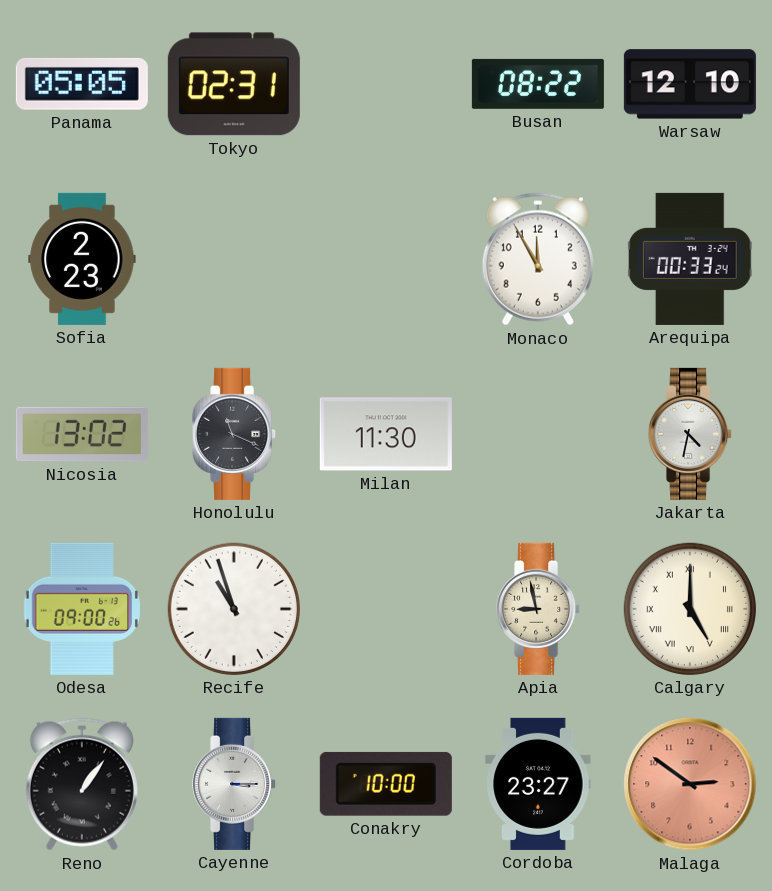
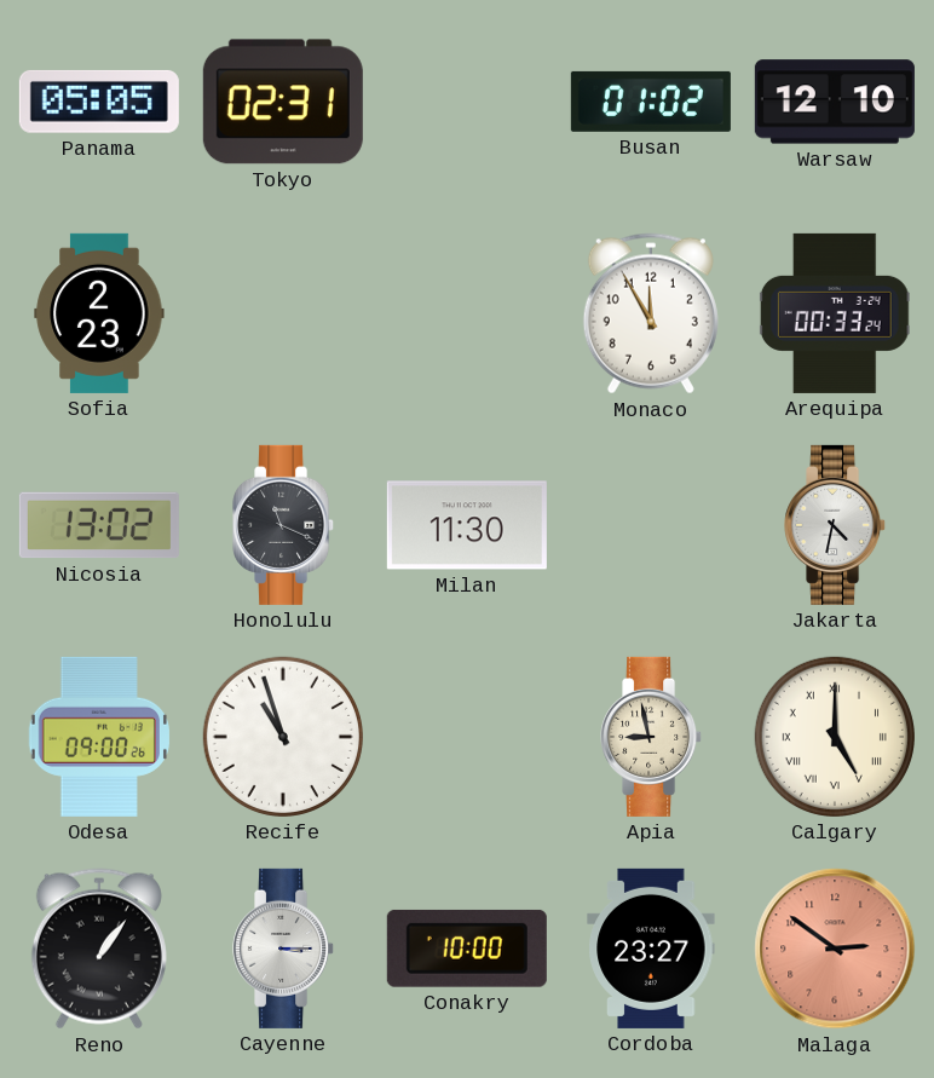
Busan: 08:22 -> 01:02
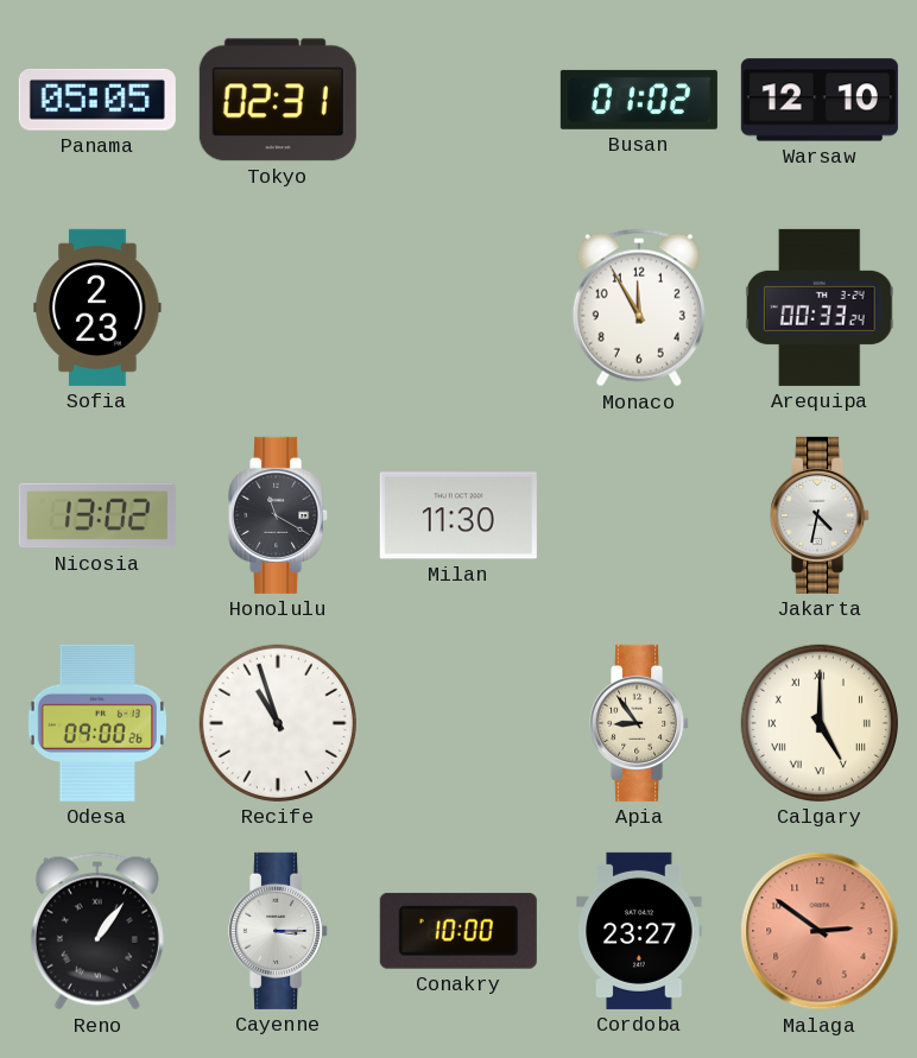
Honolulu: 11:19 -> 11:20
Apia: 8:58 -> 8:54
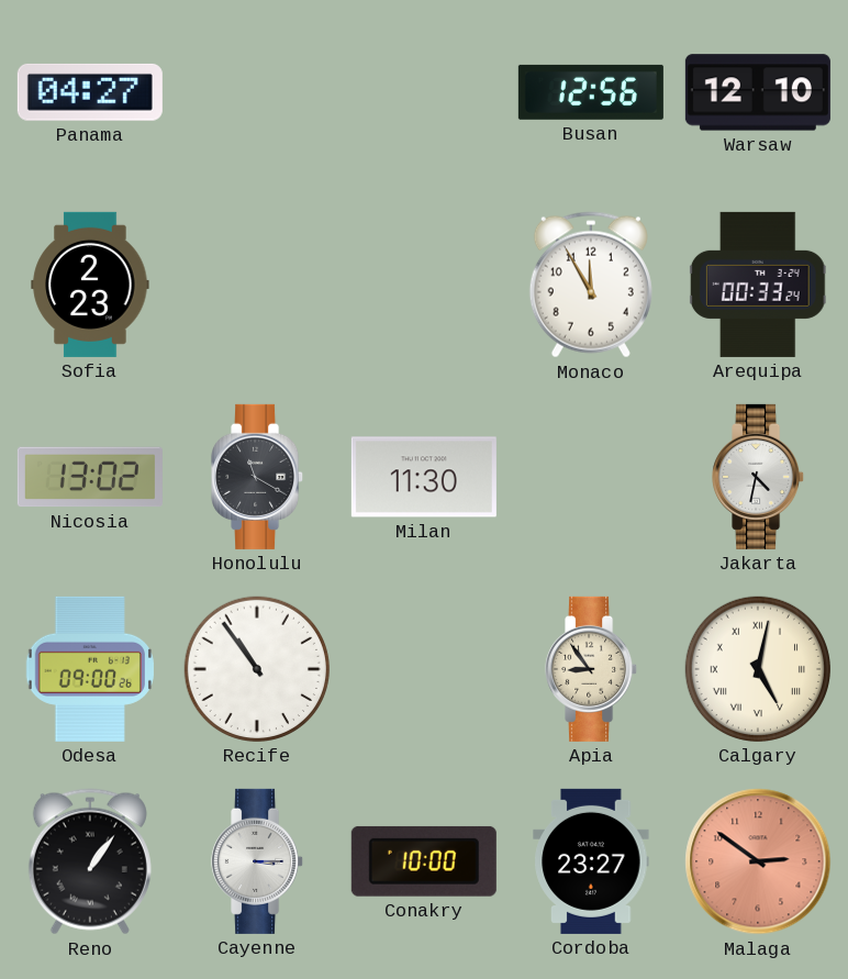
Panama: 05:05 -> 04:27
Tokyo: 02:31 -> none
Busan: 01:02 -> 12:56
Recife: 10:57 -> 10:54
Calgary: 5:00 -> 5:02
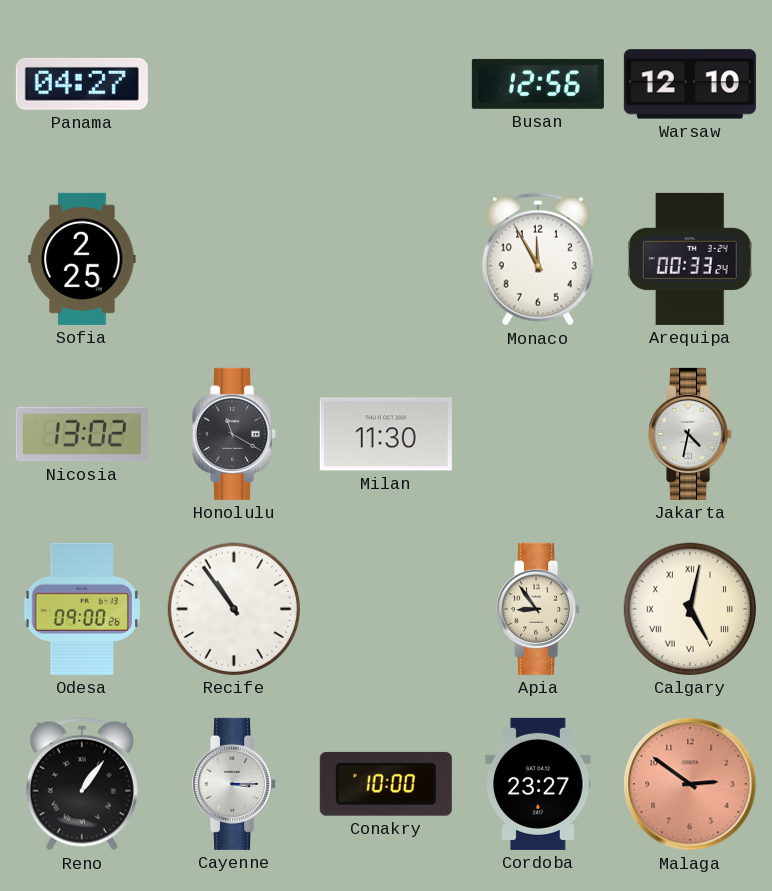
Sofia: 2:23 -> 2:25
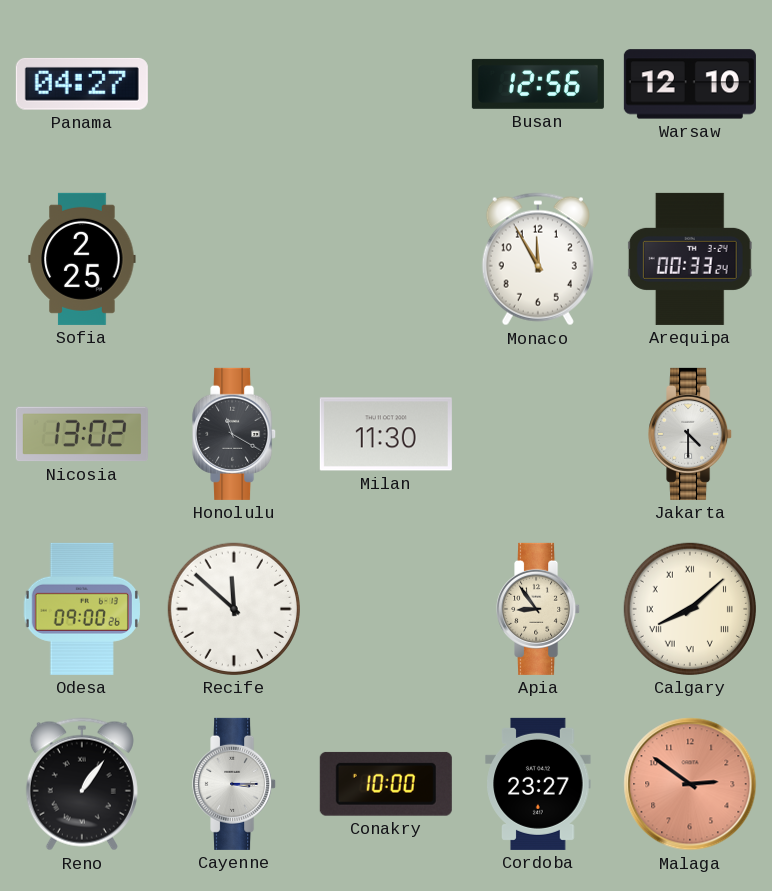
Jakarta: 4:32 -> 4:30
Recife: 10:54 -> 11:52
Calgary: 5:02 -> 8:08
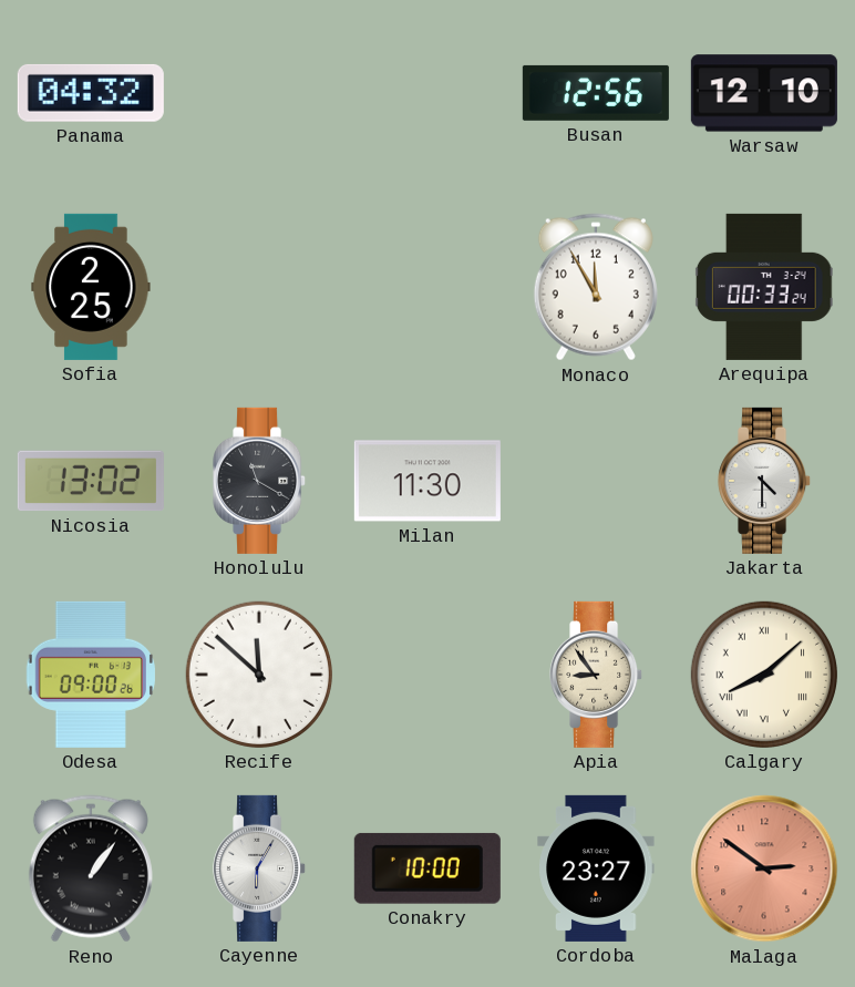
Panama: 04:27 -> 04:32
Cayenne: 3:15 -> 6:05
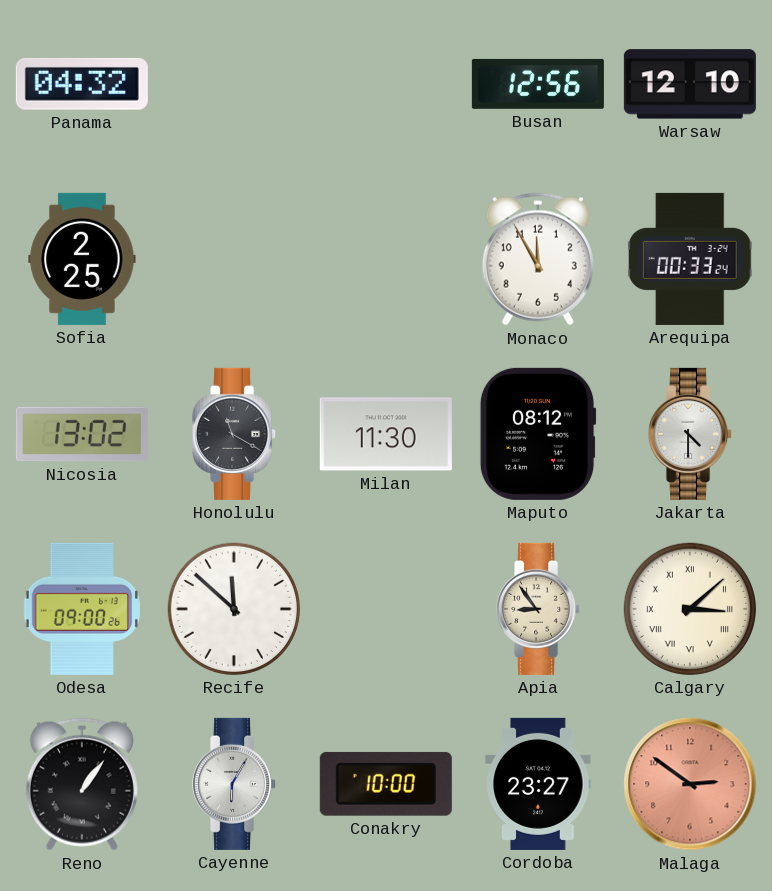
Maputo: none -> 08:12
Calgary: 8:08 -> 3:08
